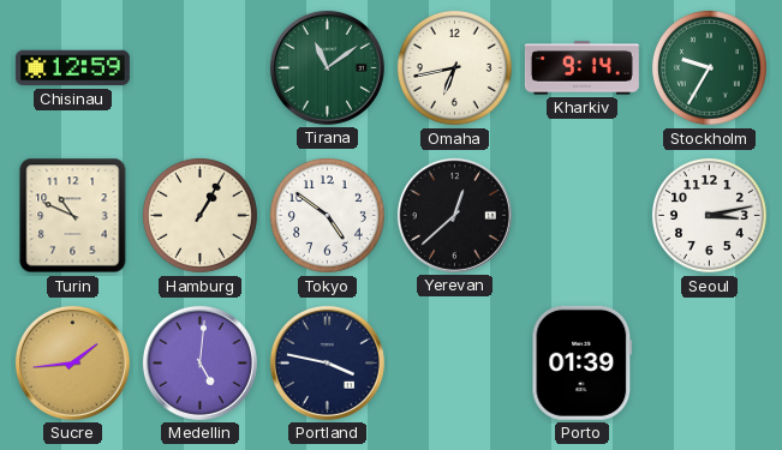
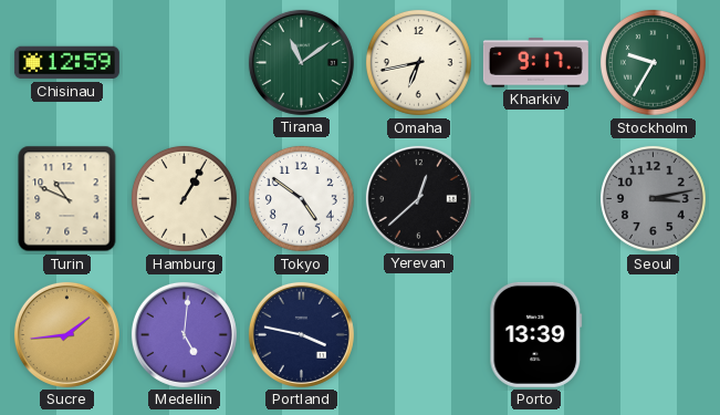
Kharkiv: 9:14 -> 9:17
Seoul dial: white -> grey
Porto: 01:39 -> 13:39
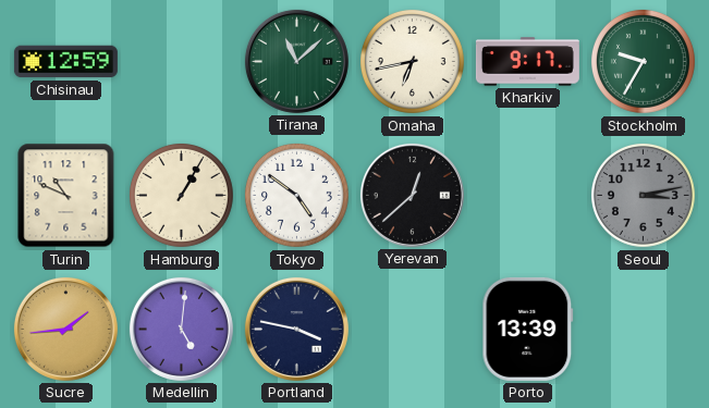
Tirana: 11:09 -> 11:08
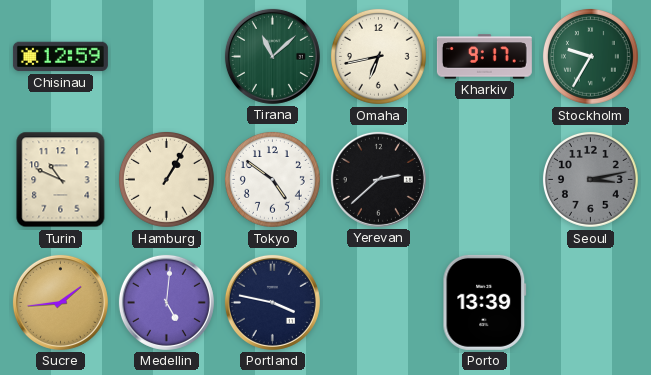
Yerevan: 12:38 -> 2:38
